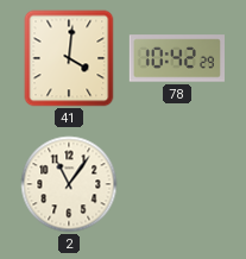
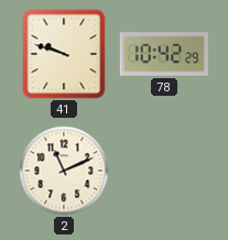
41: 4:01 -> 9:48
2: 11:06 -> 11:11
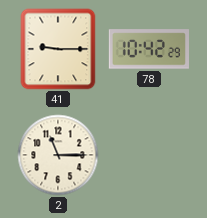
41: 9:48 -> 9:15
2: 11:11 -> 11:15
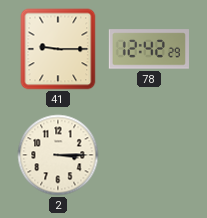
78: 10:42 -> 12:42
2: 11:15 -> 3:15
